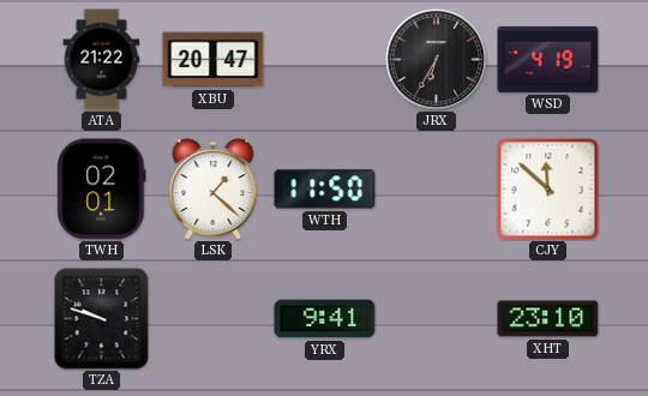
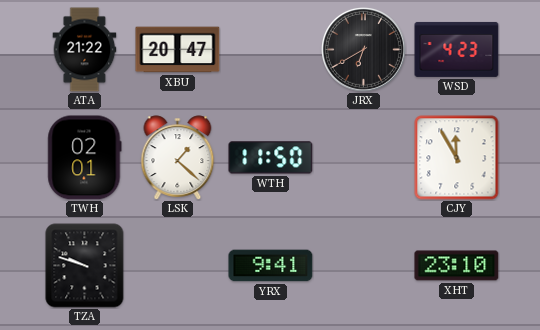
JRX: 6:35 -> 6:40
WSD: 4:19 -> 4:23
CJY: 11:52 -> 11:55
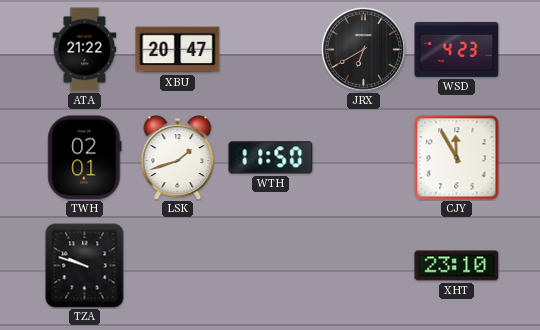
LSK: 1:22 -> 1:42
YRX: 9:41 -> none
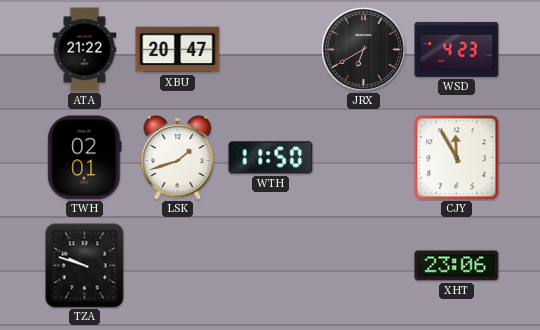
XHT: 23:10 -> 23:06
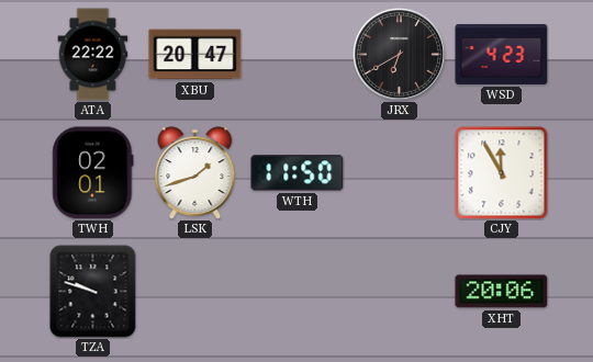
ATA: 21:22 -> 22:22
XHT: 23:06 -> 20:06
